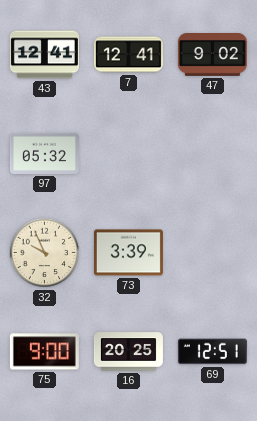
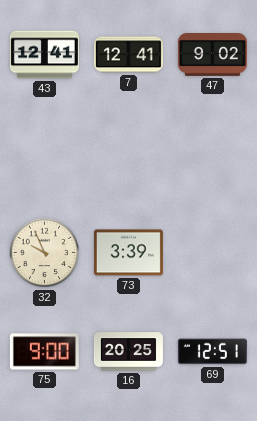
97: 05:32 -> none
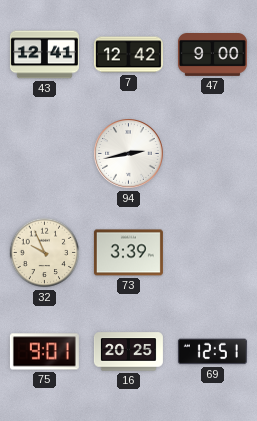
7: 12:41 -> 12:42
47: 9:02 -> 9:00
94: none -> 2:43
75: 9:00 -> 9:01
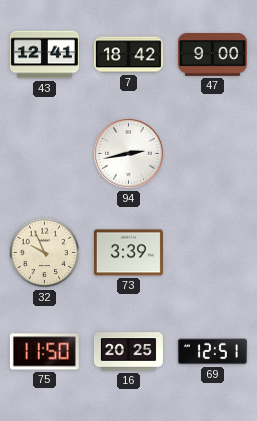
7: 12:42 -> 18:42
75: 9:01 -> 11:50
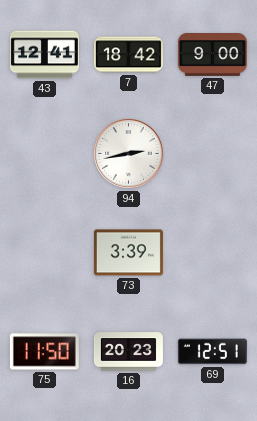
32: 9:56 -> none
16: 20:25 -> 20:23
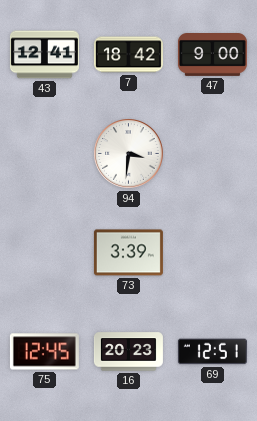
94: 2:43 -> 3:31
75: 11:50 -> 12:45
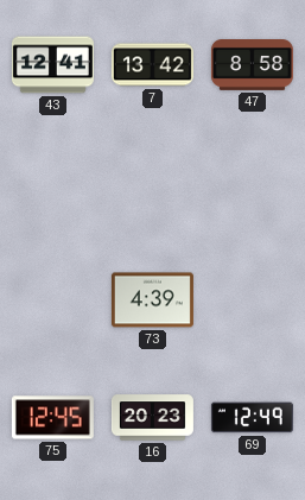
7: 18:42 -> 13:42
47: 9:00 -> 8:58
94: 3:31 -> none
73: 3:39 -> 4:39
69: 12:51 -> 12:49
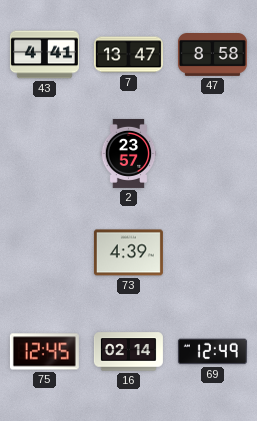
43: 12:41 -> 4:41
7: 13:42 -> 13:47
2: none -> 23:57
16: 20:23 -> 02:14
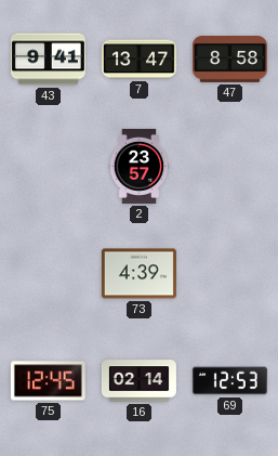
43: 4:41 -> 9:41
69: 12:49 -> 12:53
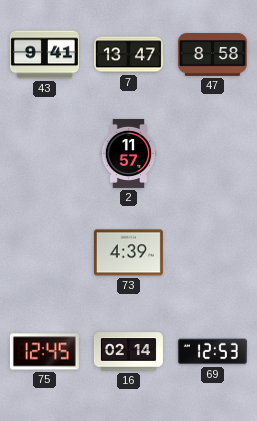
2: 23:57 -> 11:57
